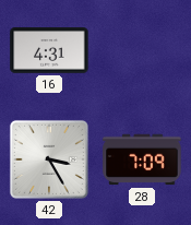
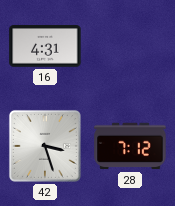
42: 3:25 -> 3:27
28: 7:09 -> 7:12
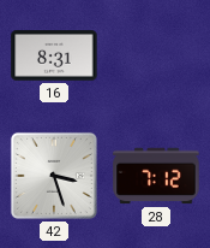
16: 4:31 -> 8:31
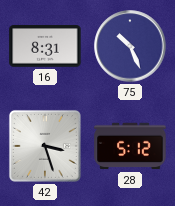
75: none -> 10:26
28: 7:12 -> 5:12
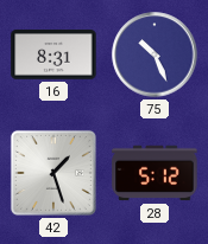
42: 3:27 -> 1:27
